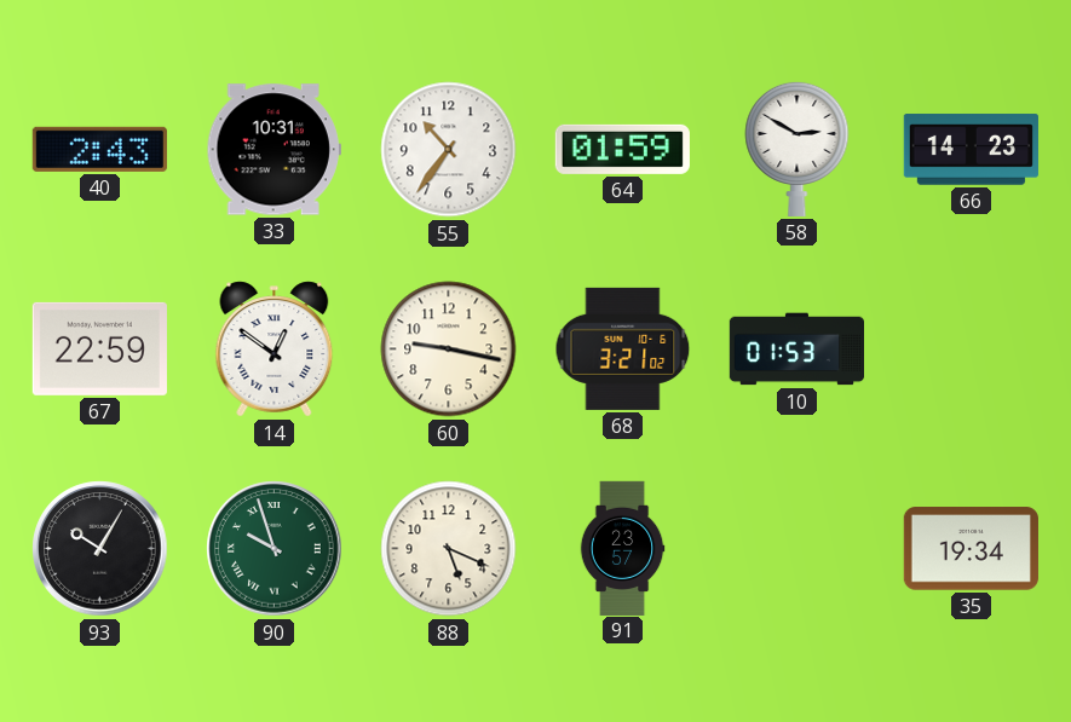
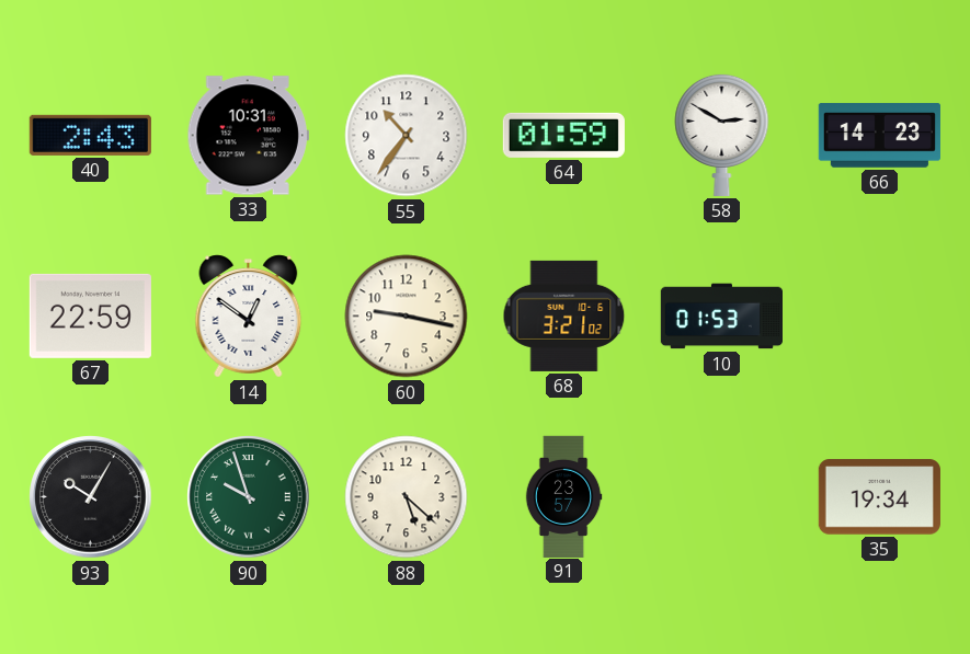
88: 5:19 -> 5:22
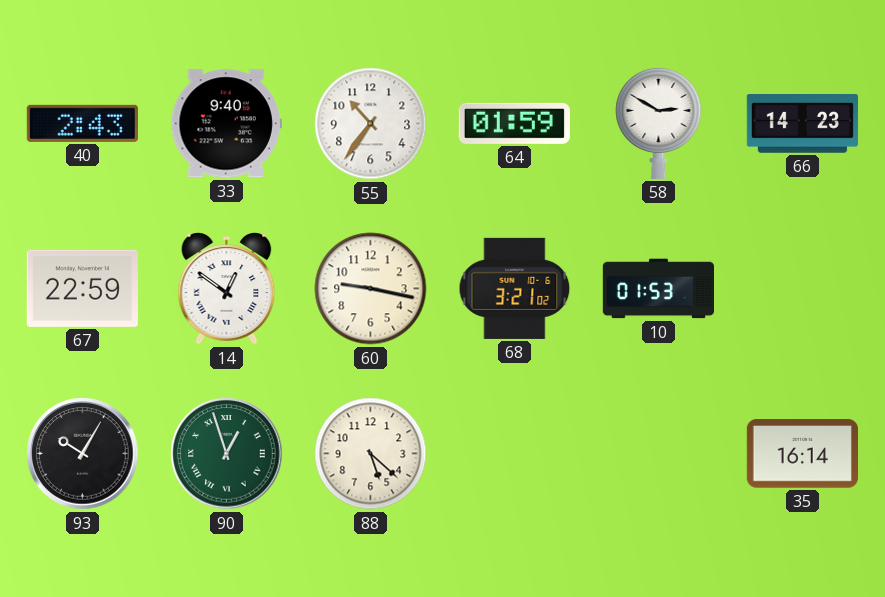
33: 10:31 -> 9:40
90: 9:57 -> 12:57
91: 23:57 -> none
35: 19:34 -> 16:14
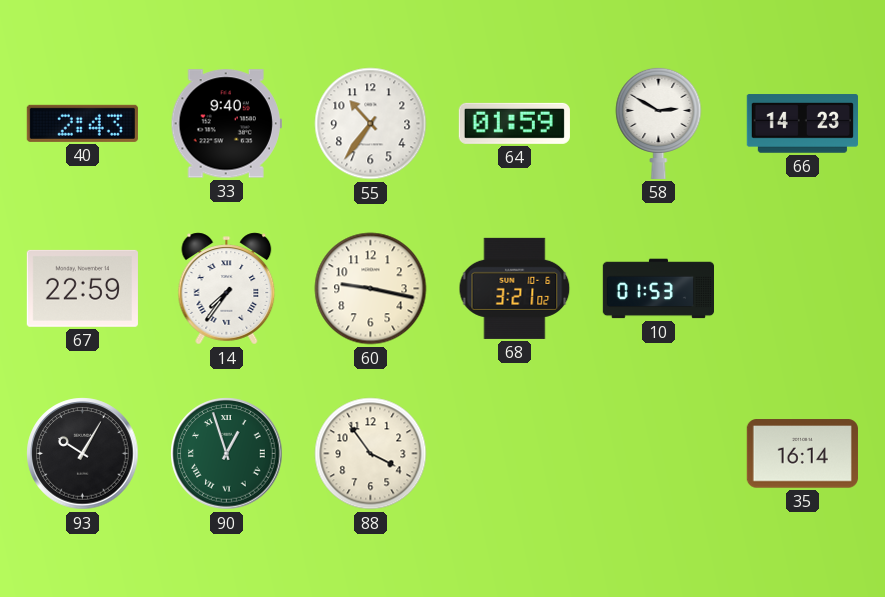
14: 12:51 -> 7:36
88: 5:22 -> 3:54
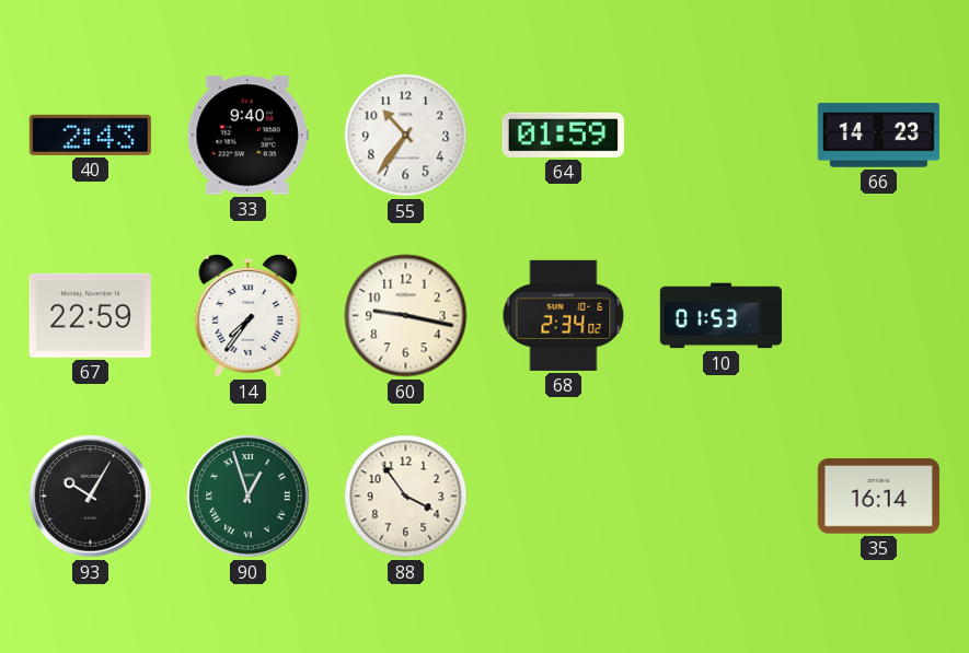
58: 2:50 -> none
68: 3:21 -> 2:34
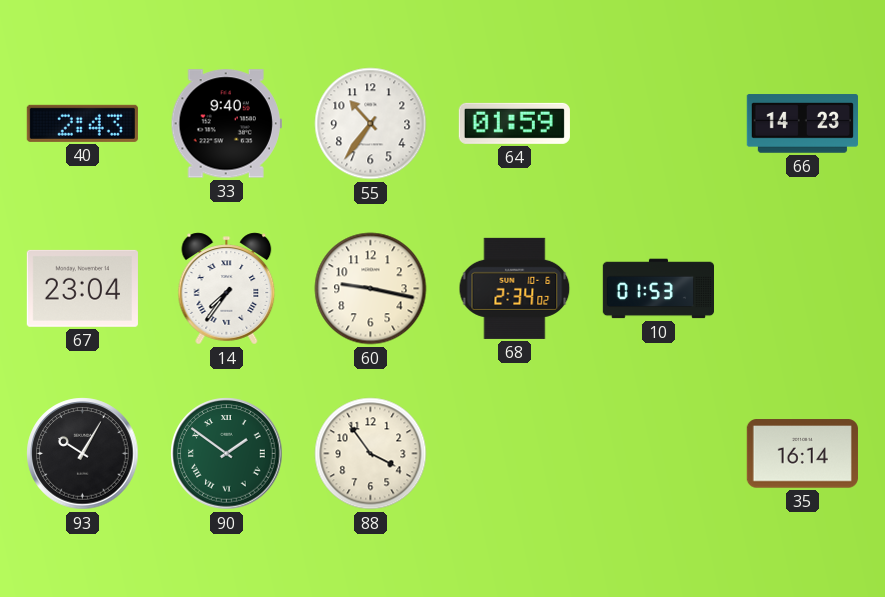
67: 22:59 -> 23:04
90: 12:57 -> 1:51
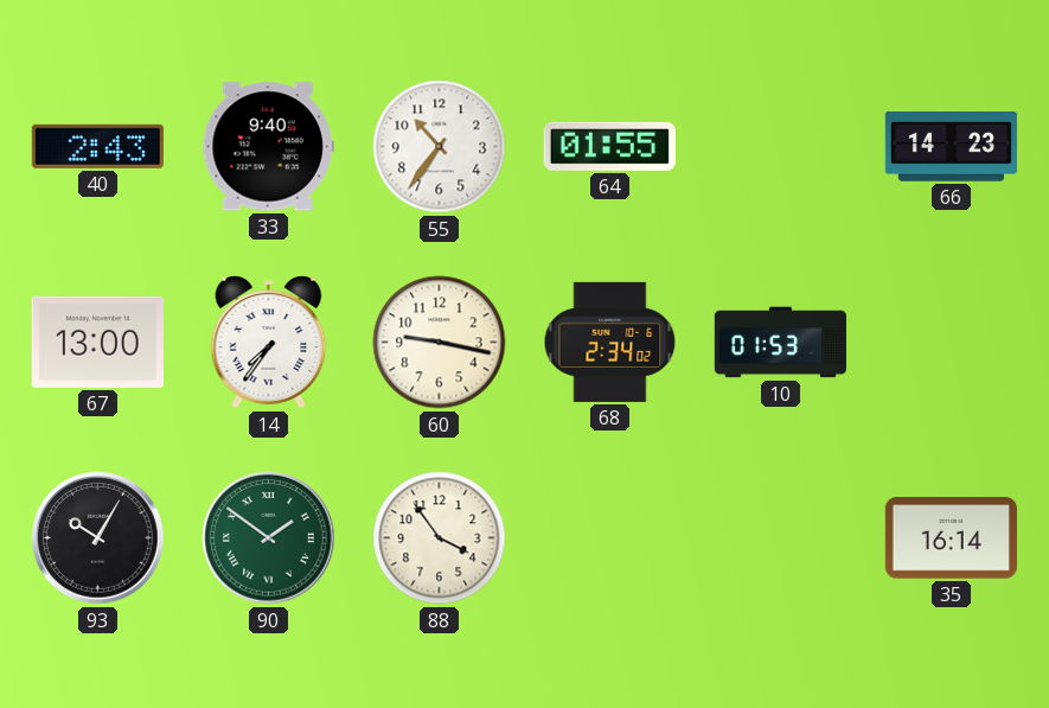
64: 01:59 -> 01:55
67: 23:04 -> 13:00
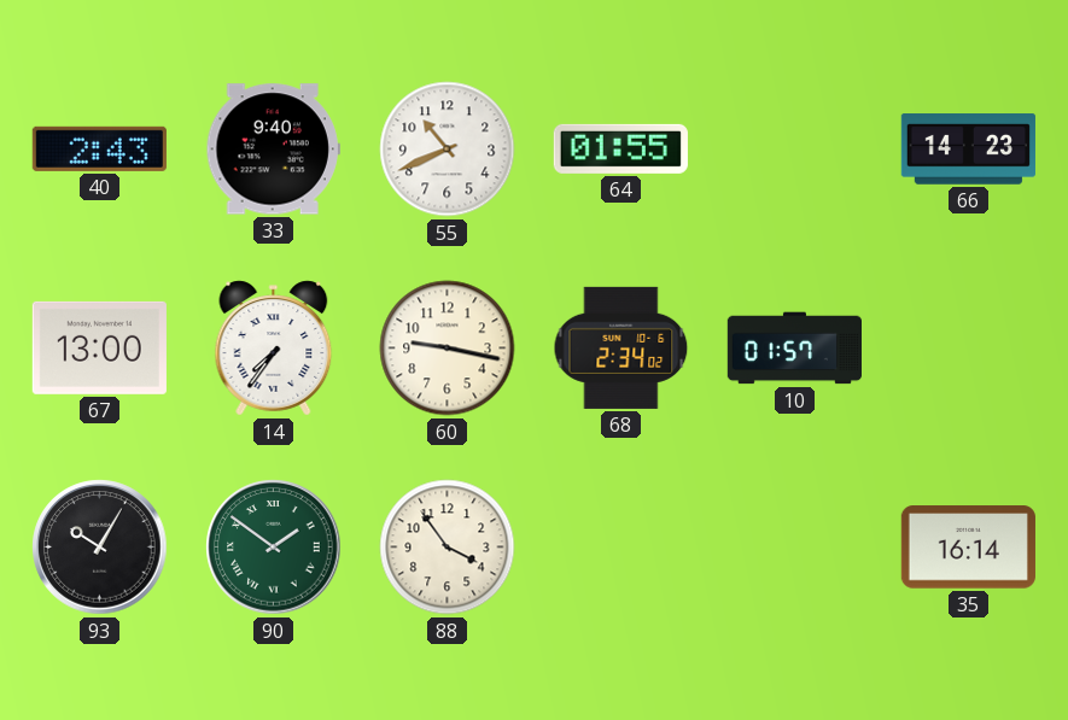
55: 10:36 -> 10:41
10: 01:53 -> 01:57
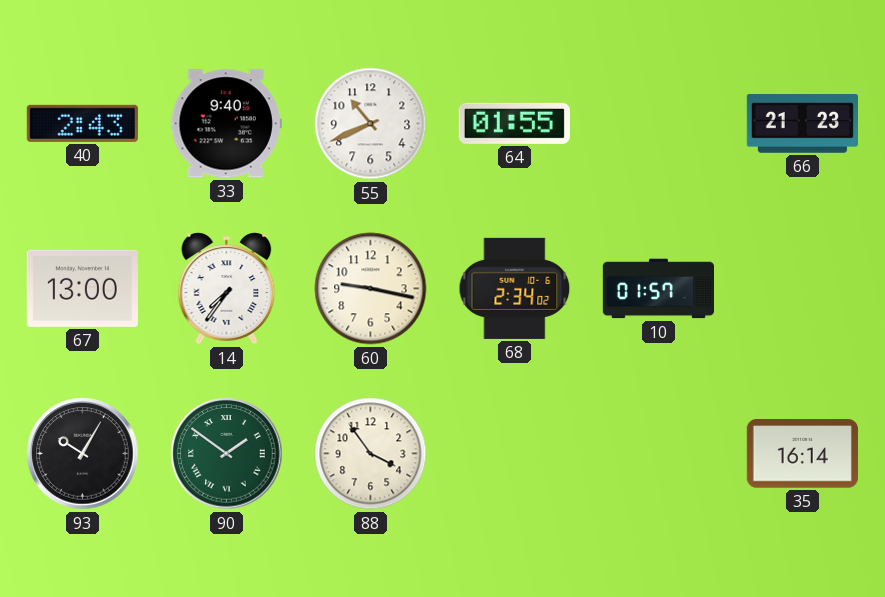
66: 14:23 -> 21:23
